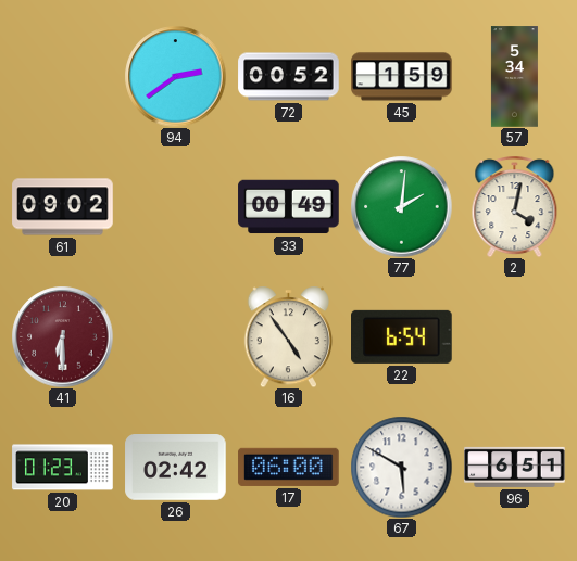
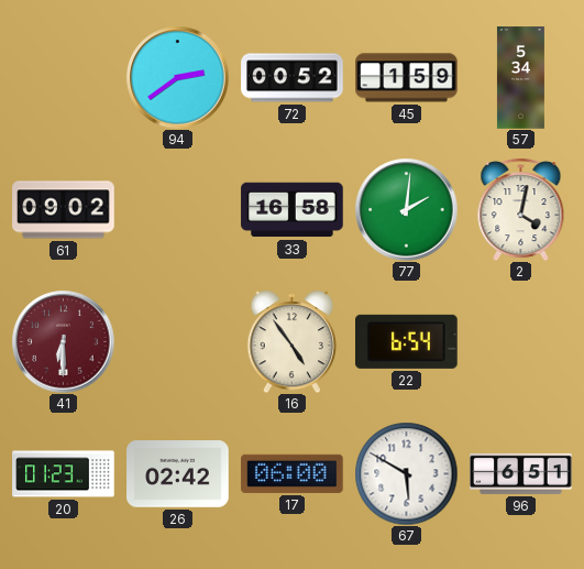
33: 00:49 -> 16:58
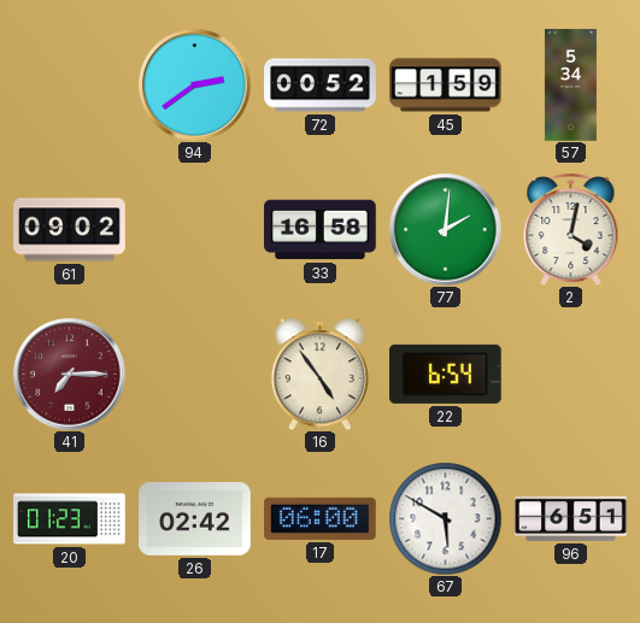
41: 6:30 -> 7:15
